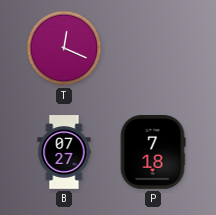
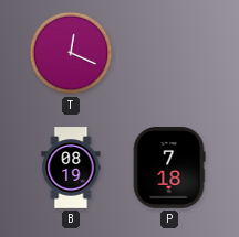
B: 07:27 -> 08:19
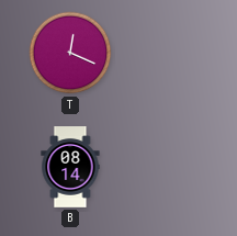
B: 08:19 -> 08:14
P: 7:18 -> none
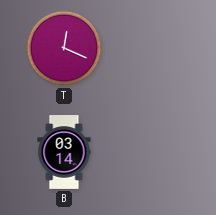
B: 08:14 -> 03:14
